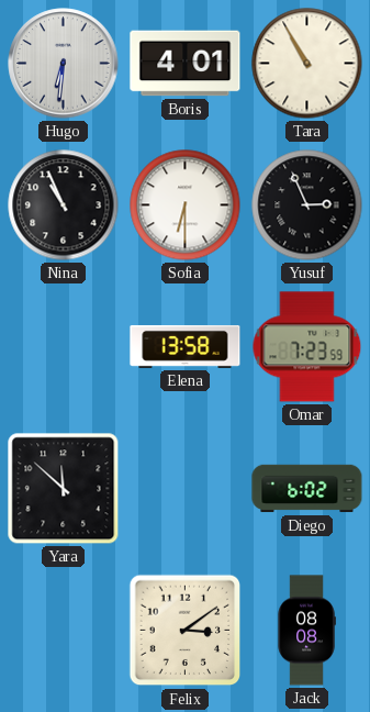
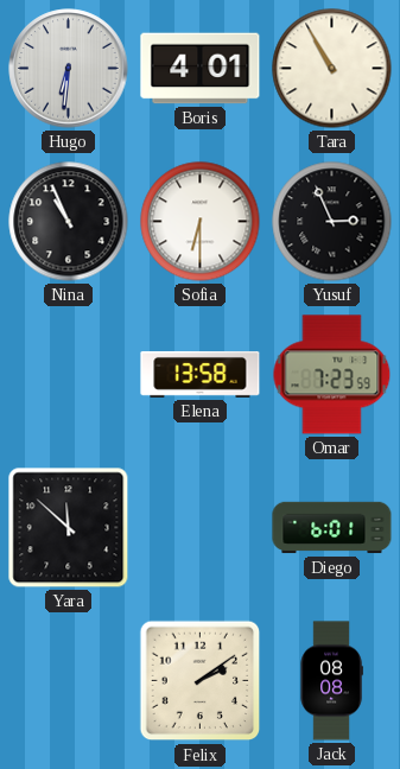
Diego: 6:02 -> 6:01
Felix: 3:09 -> 2:09
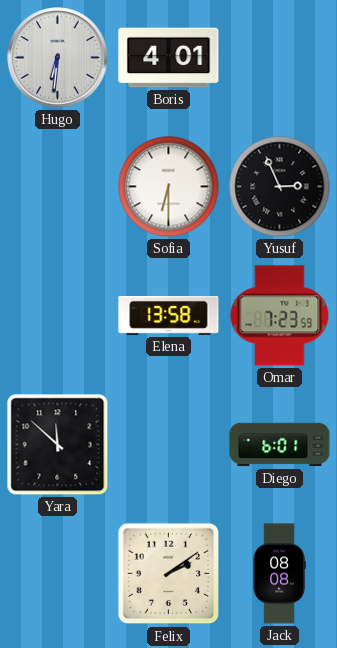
Tara: 10:55 -> none
Nina: 10:56 -> none
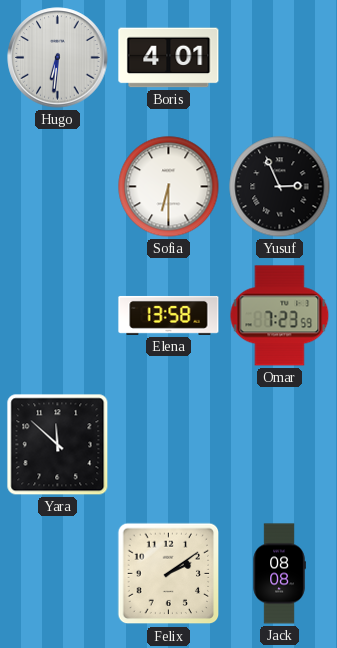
Diego: 6:01 -> none
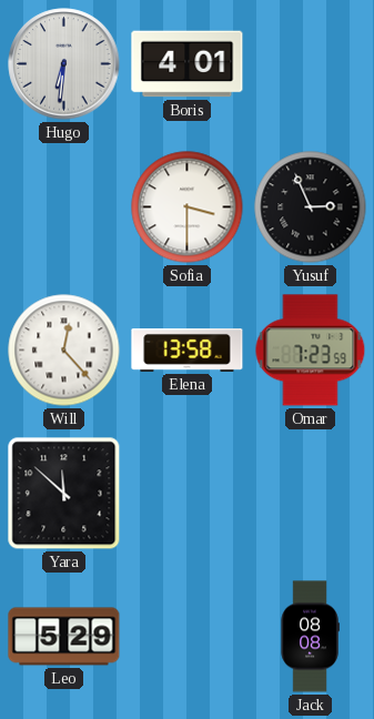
Sofia: 6:30 -> 3:30
Will: none -> 12:23
Leo: none -> 5:29
Felix: 2:09 -> none
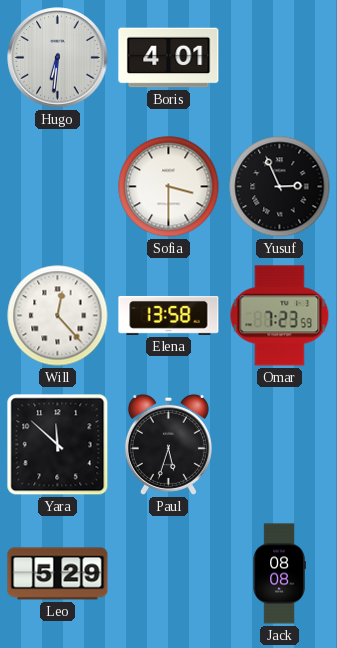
Paul: none -> 5:33
